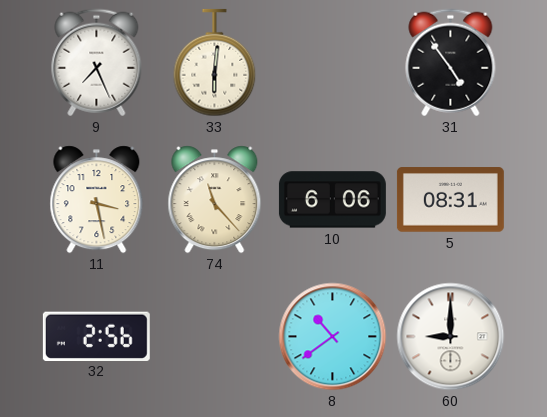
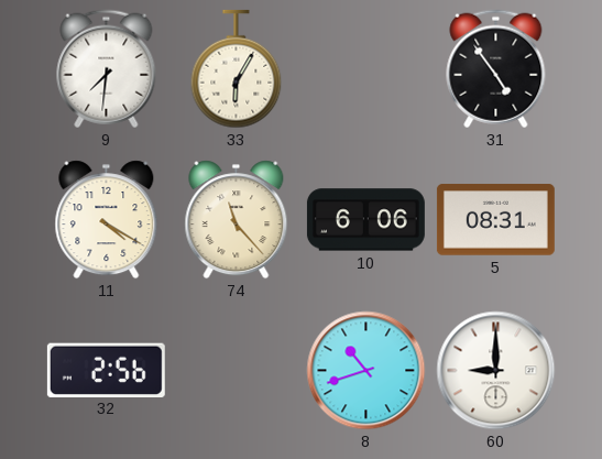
9: 7:26 -> 7:31
33: 6:01 -> 6:05
11: 3:28 -> 4:20
8: 10:39 -> 10:42
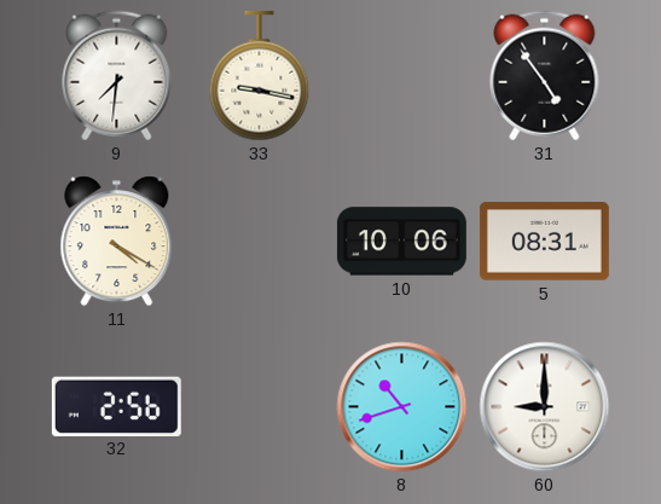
33: 6:05 -> 9:17
74: 11:23 -> none
10: 6:06 -> 10:06
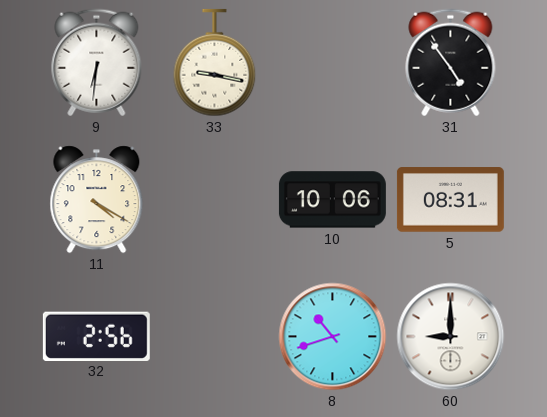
9: 7:31 -> 6:31
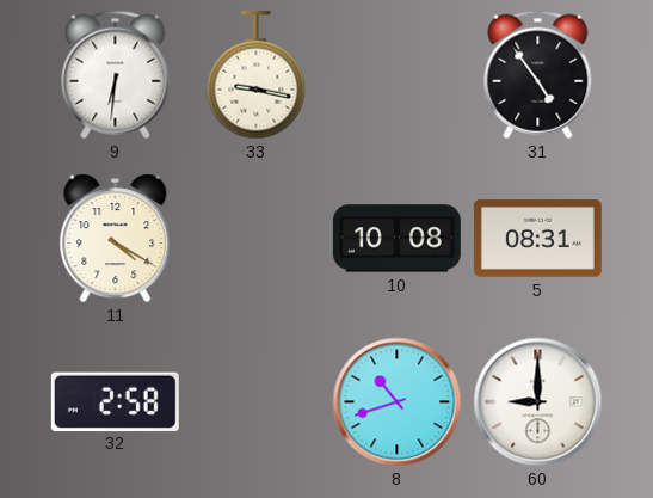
10: 10:06 -> 10:08
32: 2:56 -> 2:58
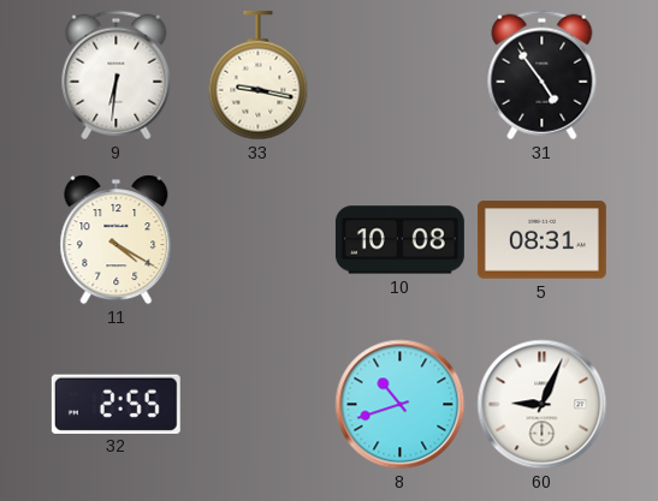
32: 2:58 -> 2:55
60: 9:00 -> 9:04
